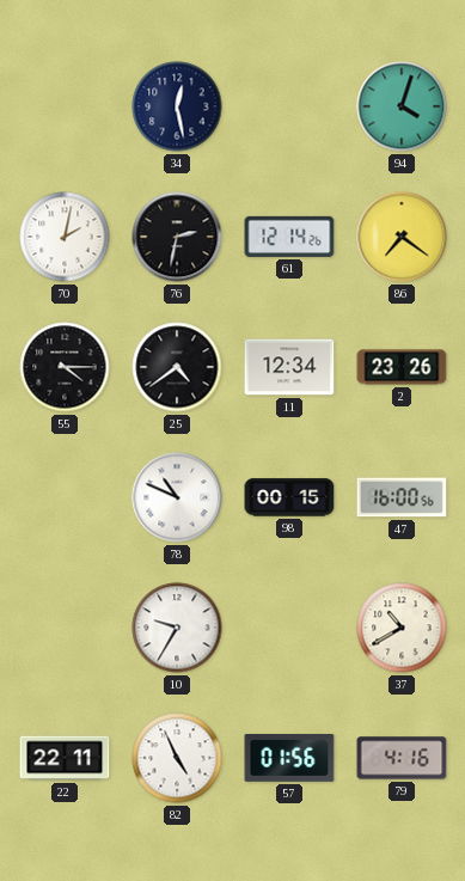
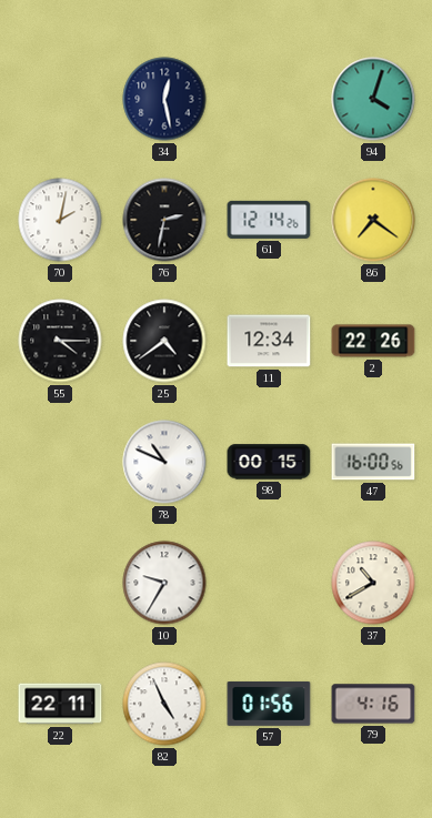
2: 23:26 -> 22:26
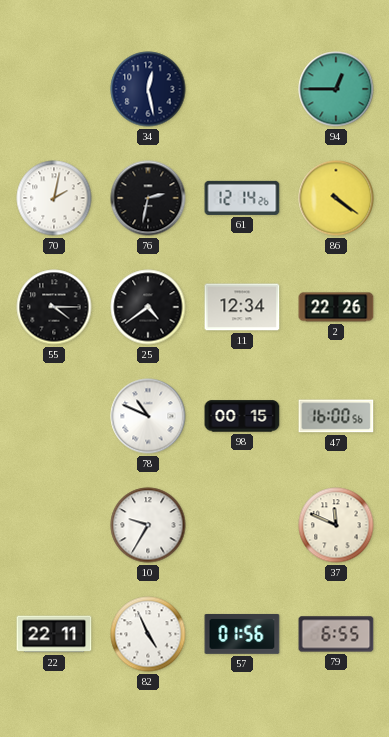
94: 4:03 -> 12:45
86: 7:21 -> 4:21
37: 10:40 -> 11:49
79: 4:16 -> 6:55
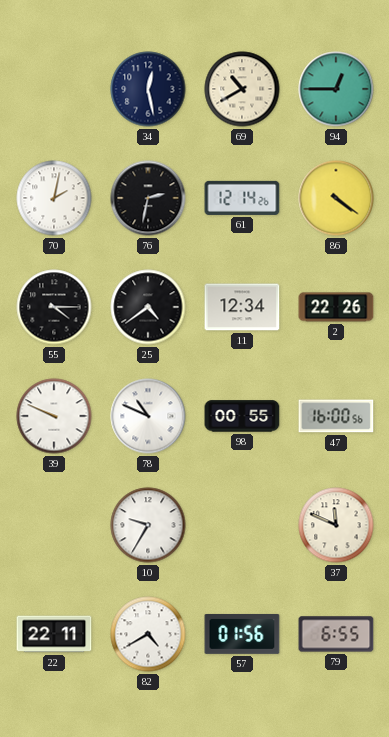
69: none -> 10:40
39: none -> 9:49
98: 00:15 -> 00:55
82: 4:56 -> 4:40
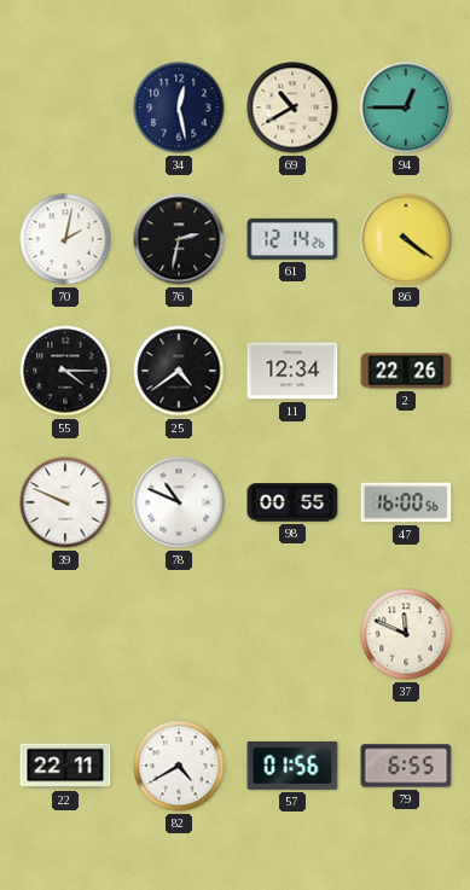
10: 9:35 -> none
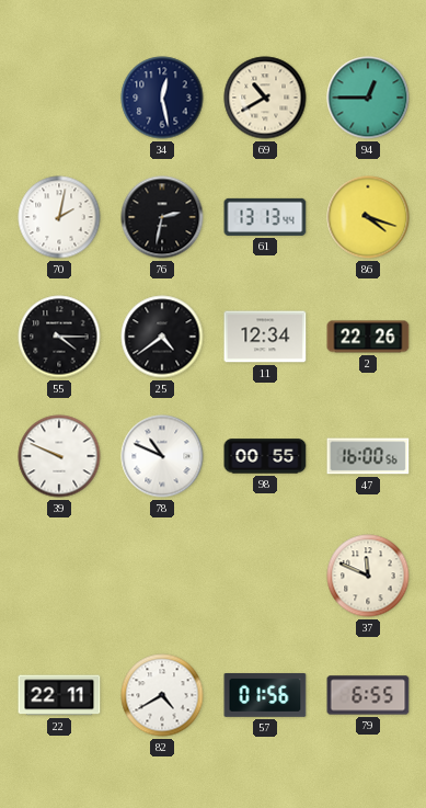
61: 12:14 -> 13:13
86: 4:21 -> 4:18
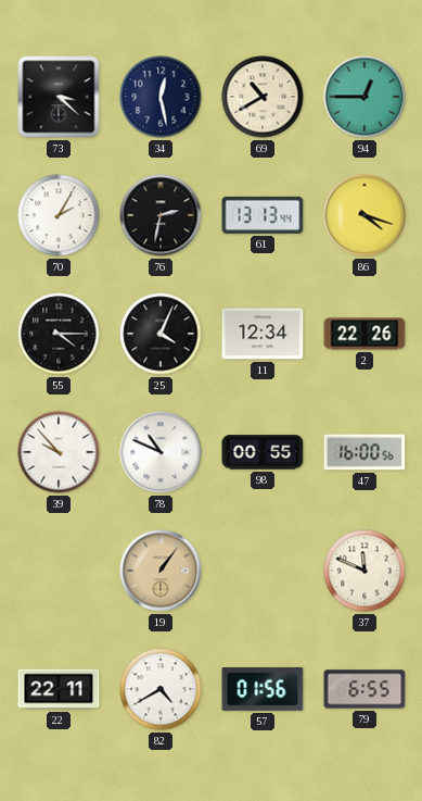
73: none -> 3:22
70: 2:02 -> 2:05
25: 4:39 -> 4:04
39: 9:49 -> 9:53
19: none -> 1:06
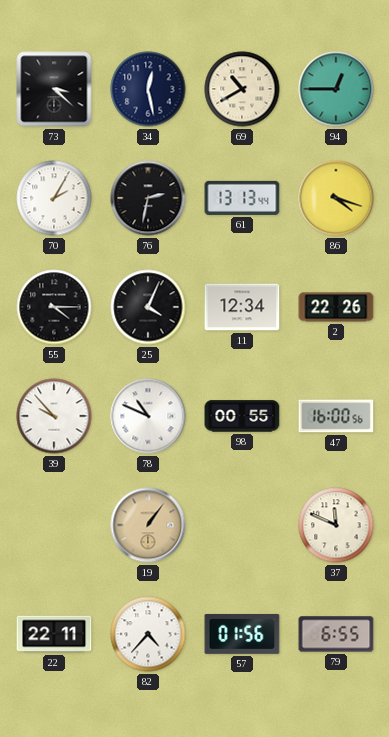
82: 4:40 -> 4:37
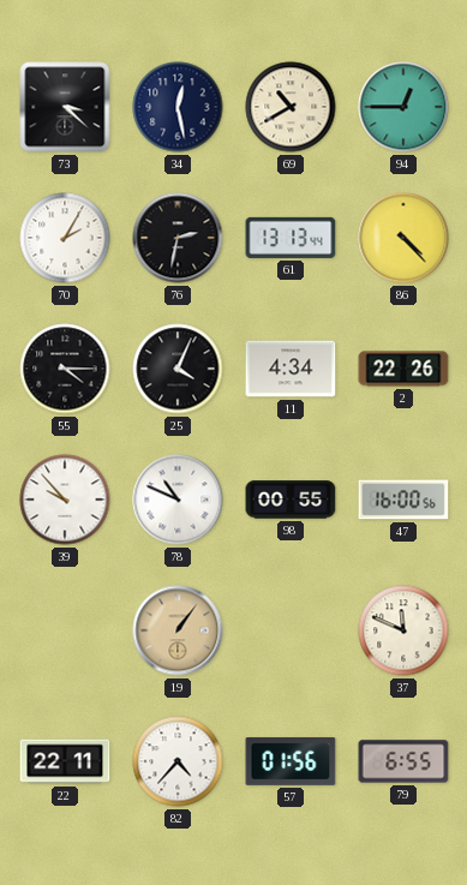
86: 4:18 -> 4:23
11: 12:34 -> 4:34
